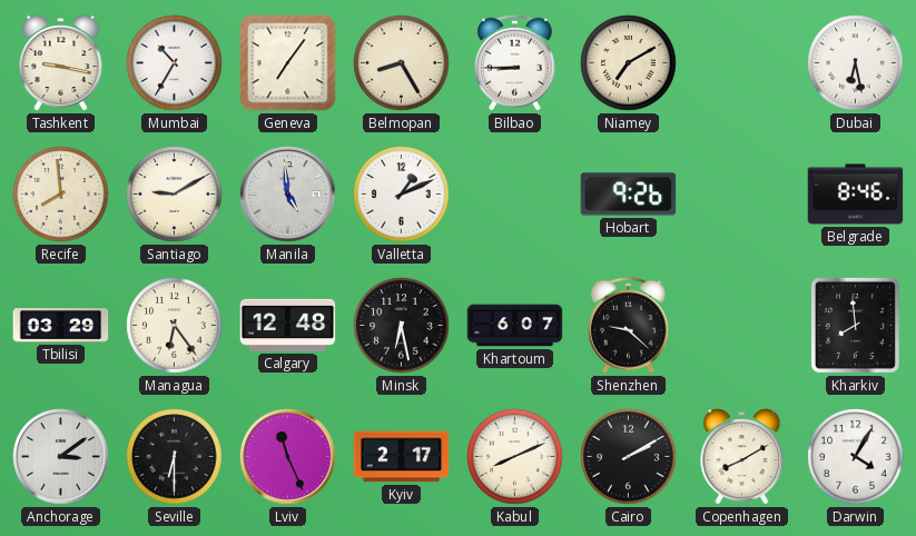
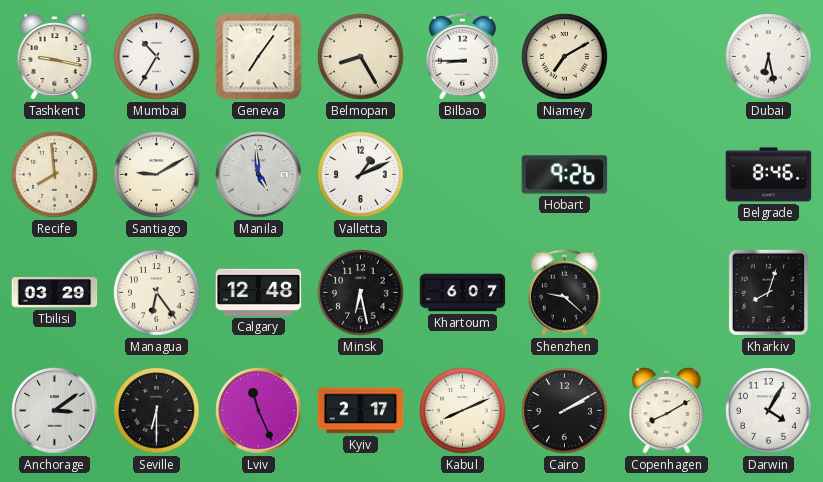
Kharkiv: 7:59 -> 8:03
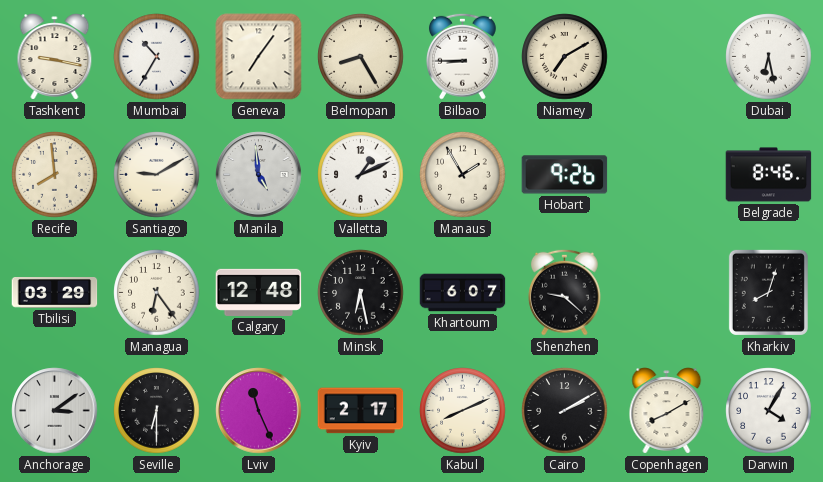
Manaus: none -> 1:55
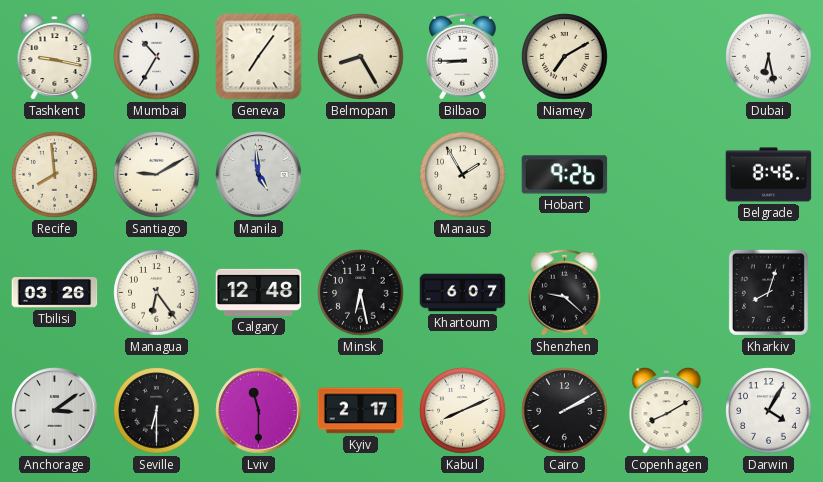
Valletta: 1:11 -> none
Tbilisi: 03:29 -> 03:26
Lviv: 11:26 -> 11:30
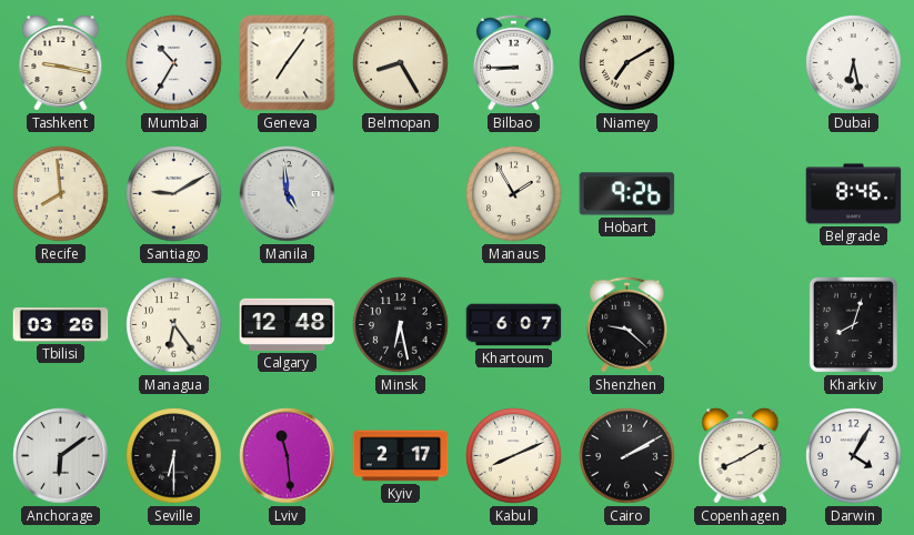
Anchorage: 3:09 -> 6:09
Lviv: 11:30 -> 11:29
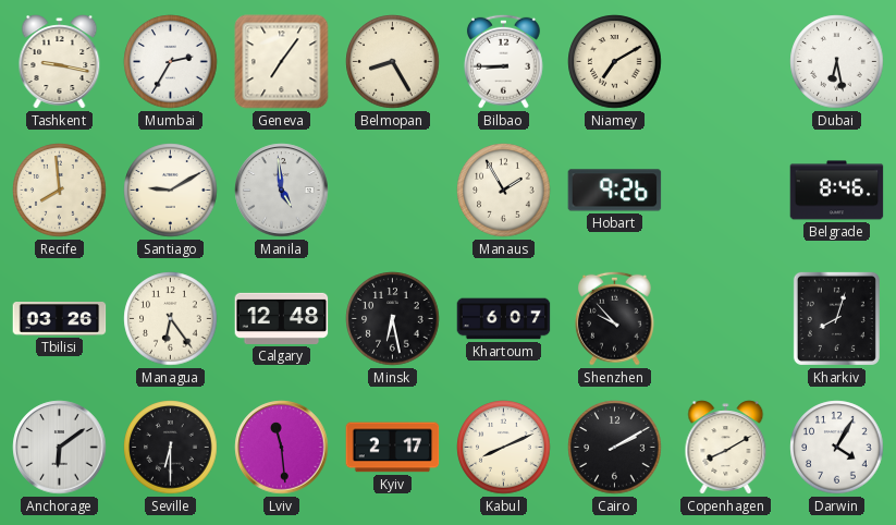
Mumbai: 10:35 -> 2:35
Shenzhen: 9:22 -> 9:53
